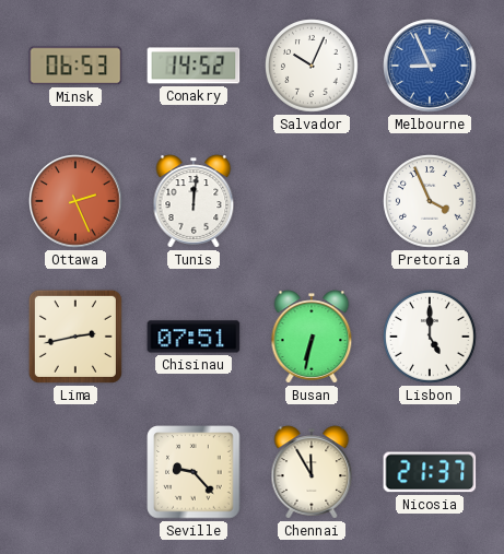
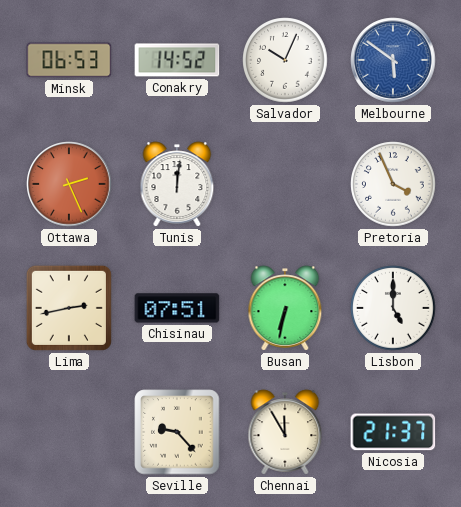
Melbourne: 8:56 -> 5:51
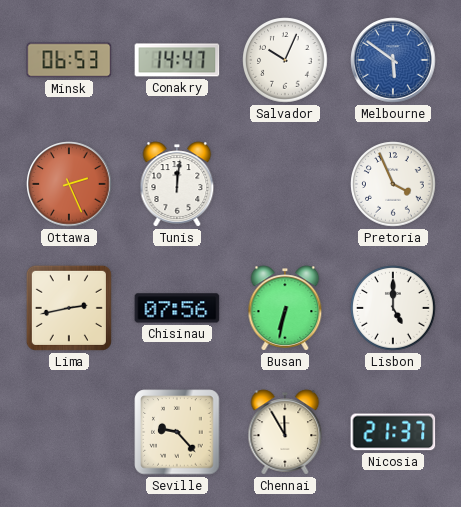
Conakry: 14:52 -> 14:47
Chisinau: 07:51 -> 07:56
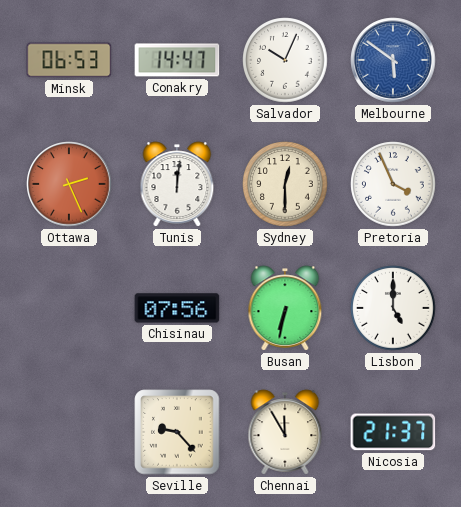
Sydney: none -> 12:30
Lima: 2:43 -> none
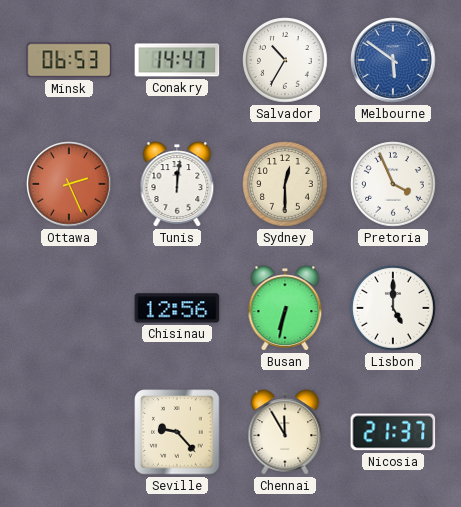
Salvador: 10:04 -> 10:35
Chisinau: 07:56 -> 12:56
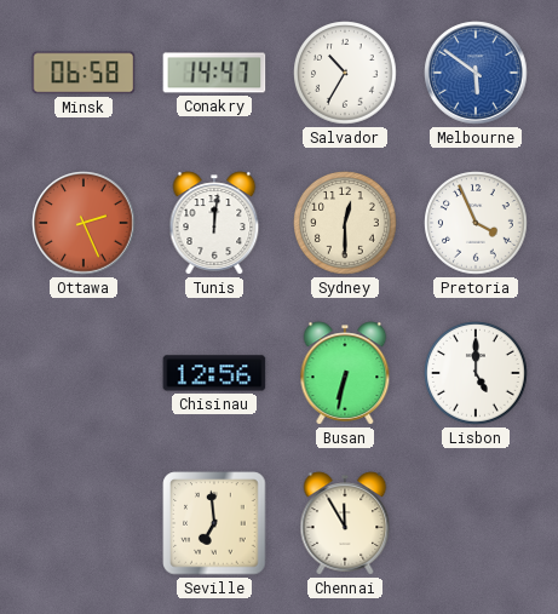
Minsk: 06:53 -> 06:58
Seville: 9:23 -> 6:59
Nicosia: 21:37 -> none
